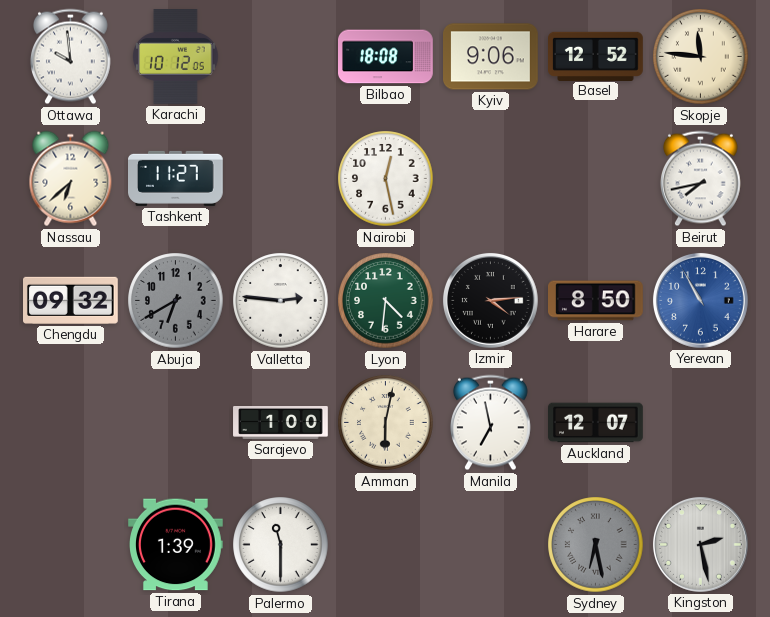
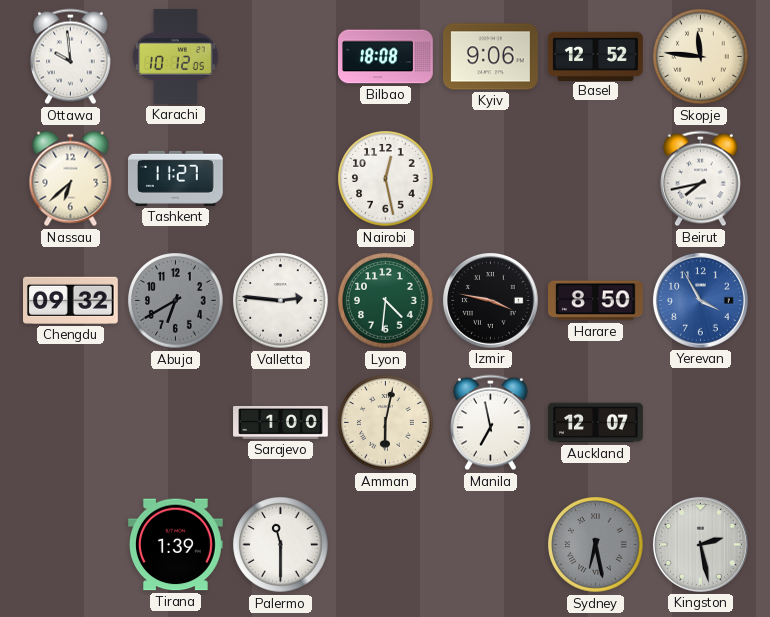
Izmir: 4:14 -> 3:47
Yerevan: 10:55 -> 3:55
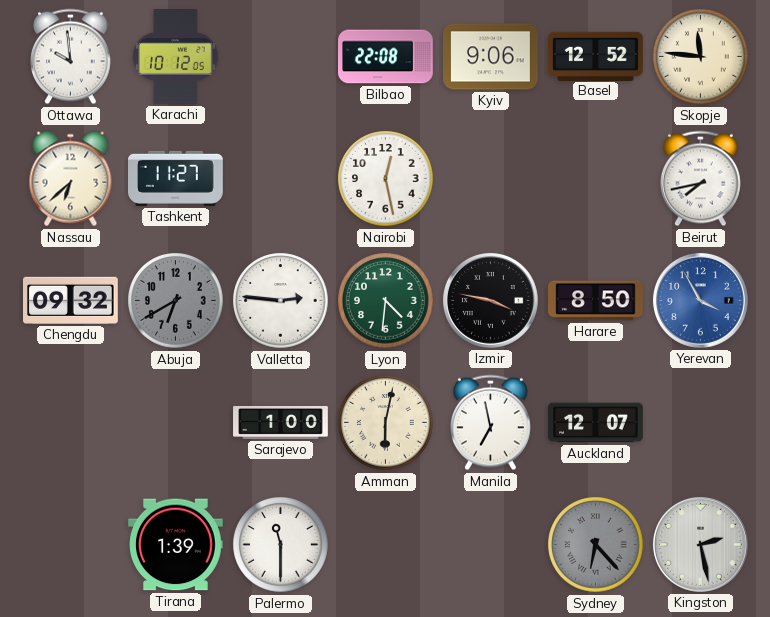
Bilbao: 18:08 -> 22:08
Sydney: 6:28 -> 6:23
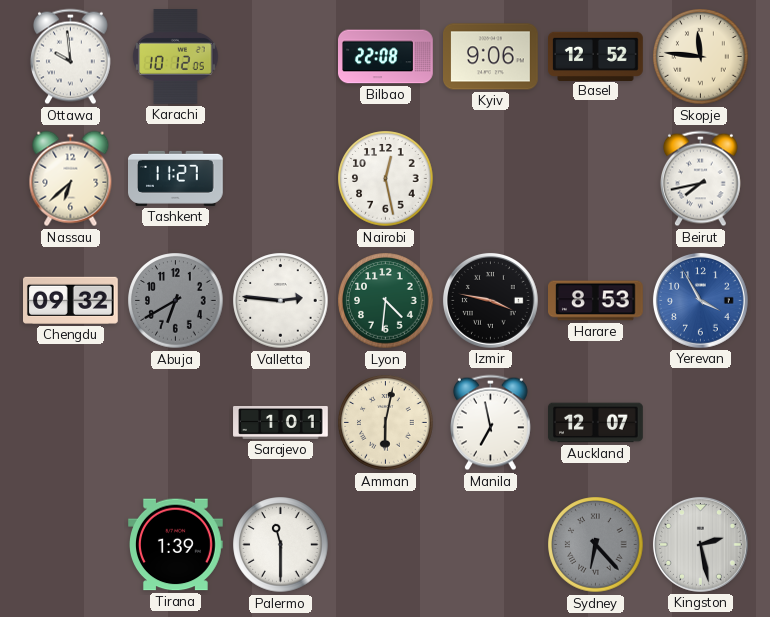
Harare: 8:50 -> 8:53
Sarajevo: 1:00 -> 1:01
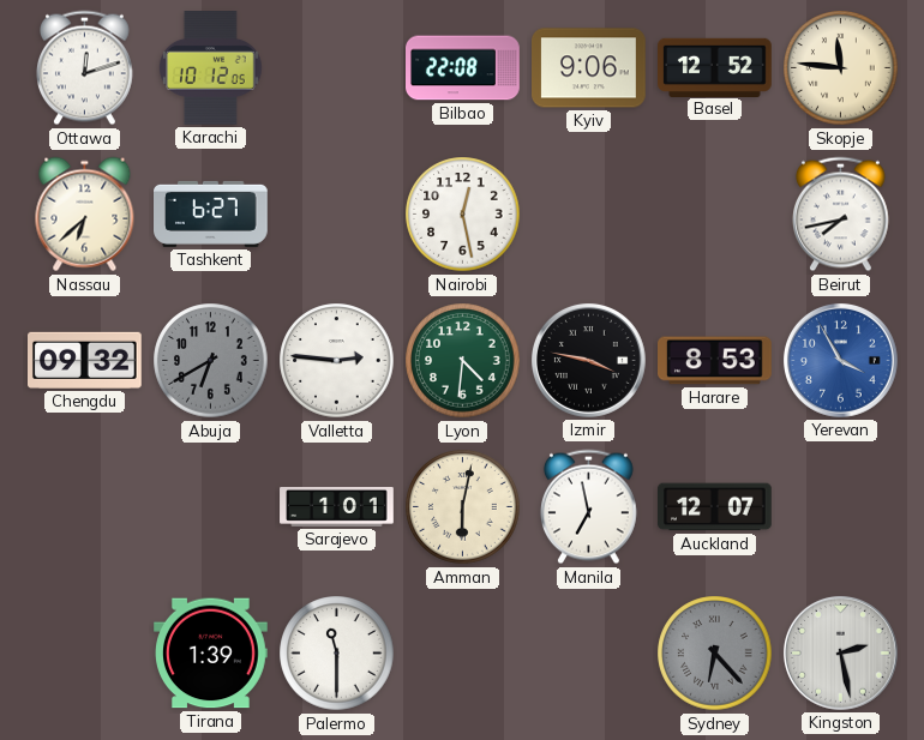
Ottawa: 9:59 -> 12:12
Tashkent: 11:27 -> 6:27
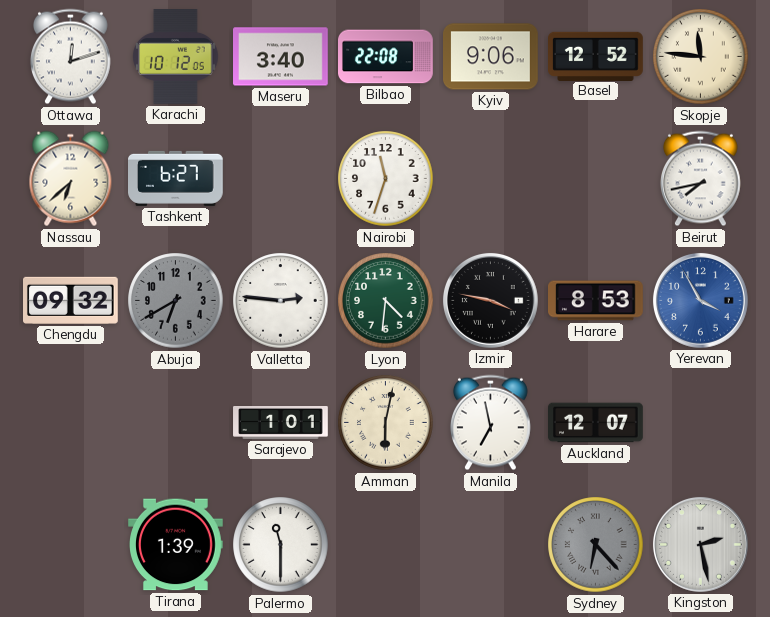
Maseru: none -> 3:40
Nairobi: 12:28 -> 11:33
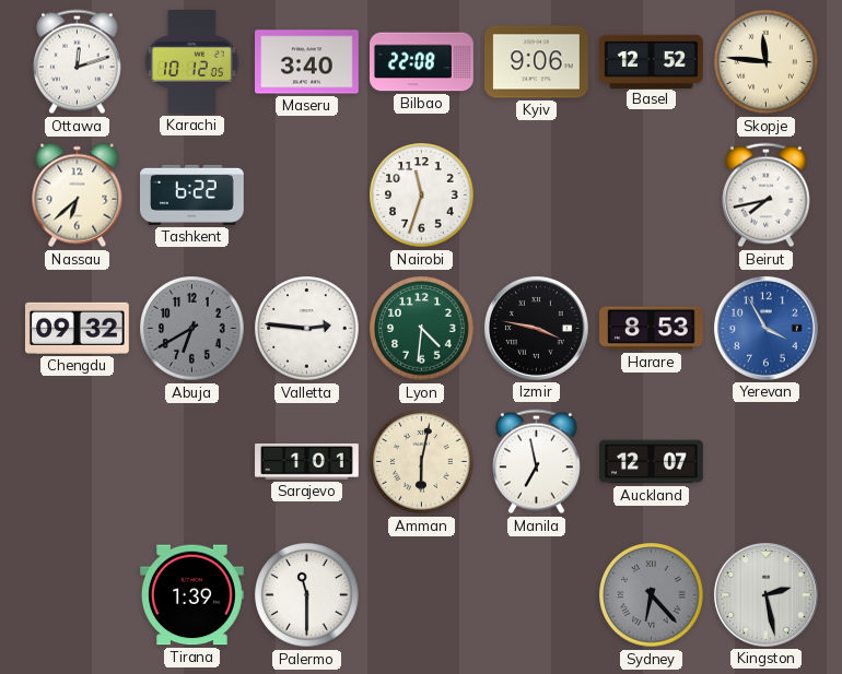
Tashkent: 6:27 -> 6:22
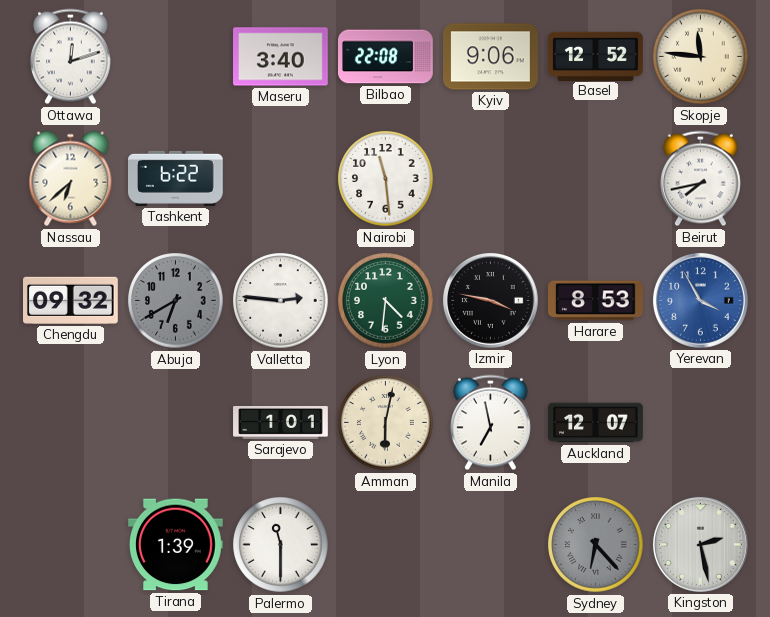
Karachi: 10:12 -> none
Nairobi: 11:33 -> 11:29
